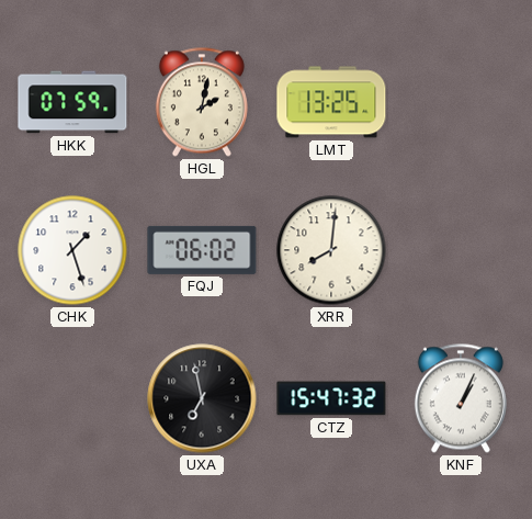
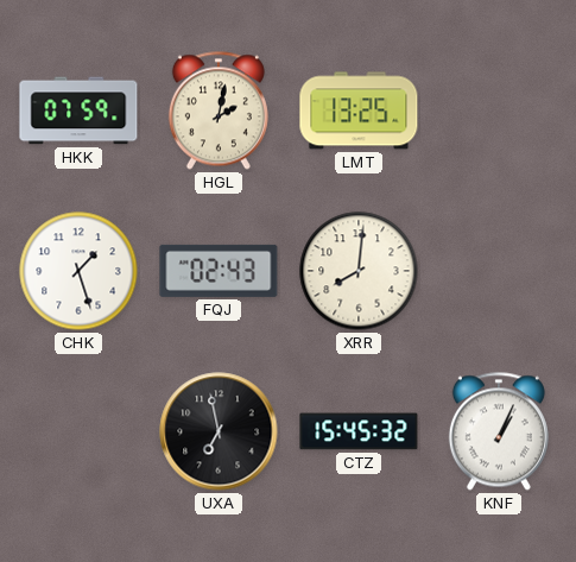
FQJ: 06:02 -> 02:43
CTZ: 15:47 -> 15:45
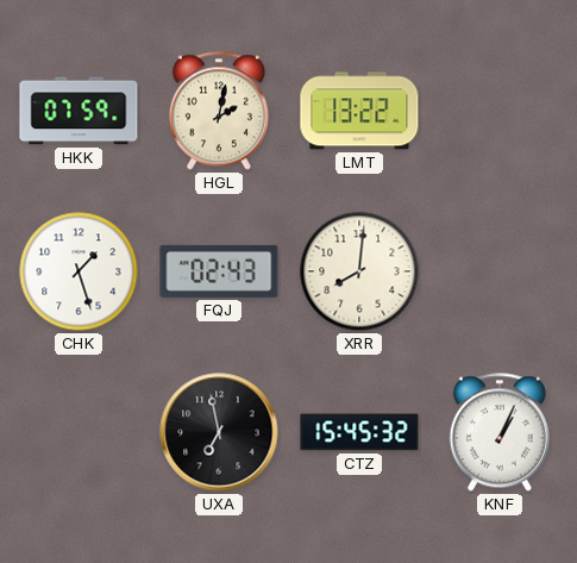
LMT: 13:25 -> 13:22
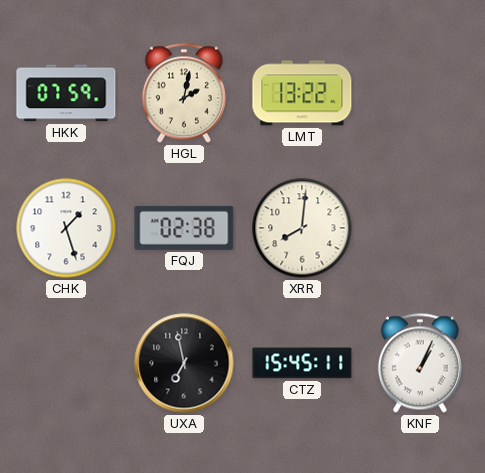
FQJ: 02:43 -> 02:38
CTZ: 15:45:32 -> 15:45:11
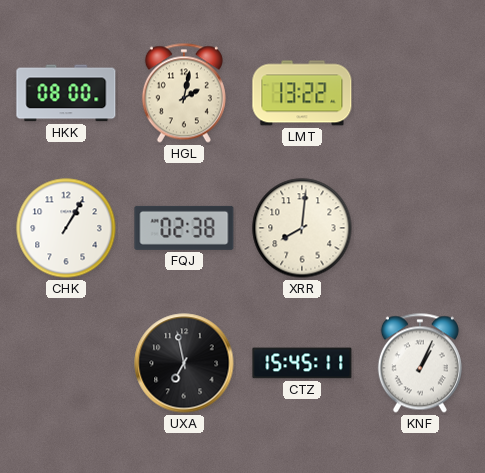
HKK: 07:59 -> 08:00
CHK: 1:27 -> 1:05
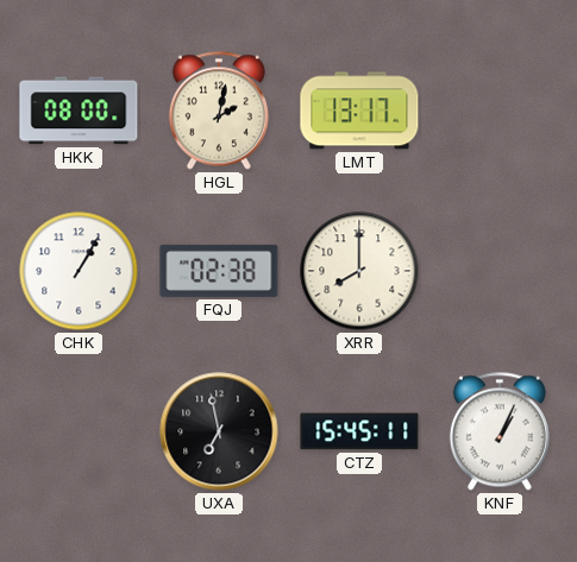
LMT: 13:22 -> 13:17
XRR: 8:01 -> 8:00
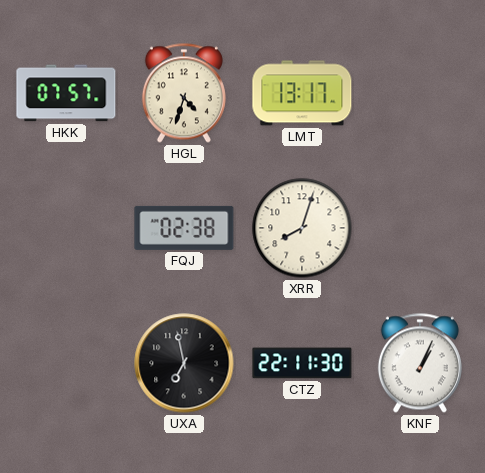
HKK: 08:00 -> 07:57
HGL: 2:02 -> 4:33
CHK: 1:05 -> none
XRR: 8:00 -> 8:03
CTZ: 15:45 -> 22:11
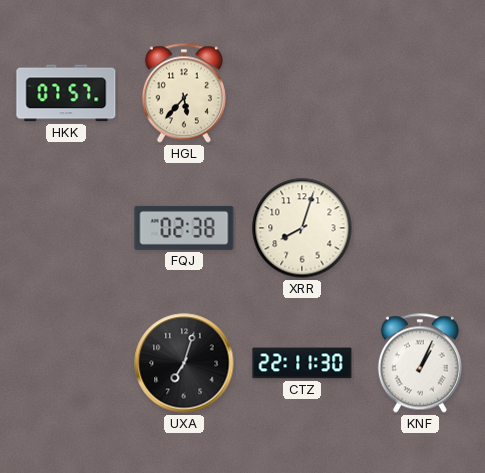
HGL: 4:33 -> 5:37
LMT: 13:17 -> none
UXA: 6:58 -> 7:03
